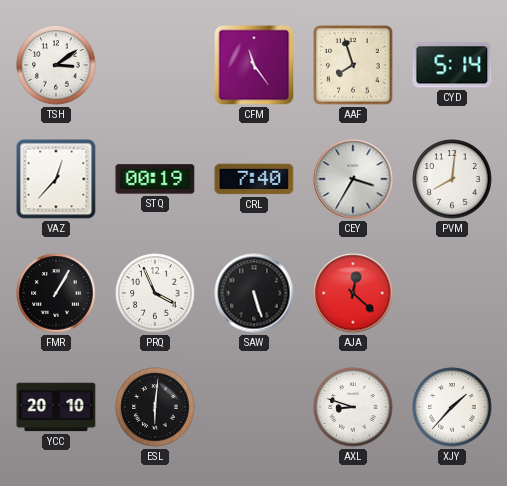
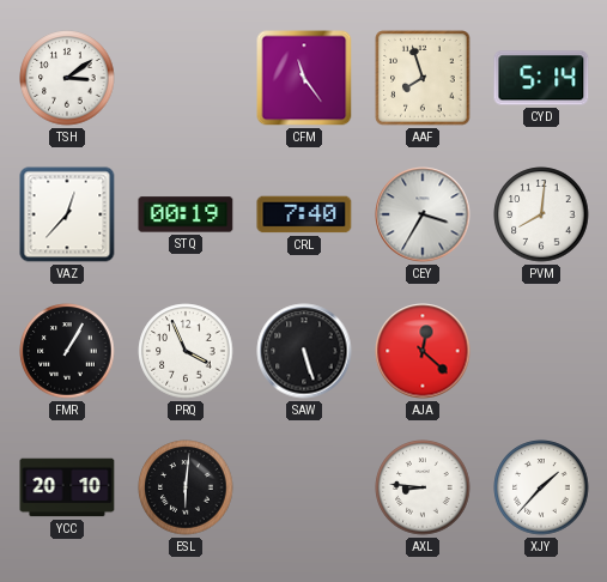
AXL: 8:48 -> 8:46
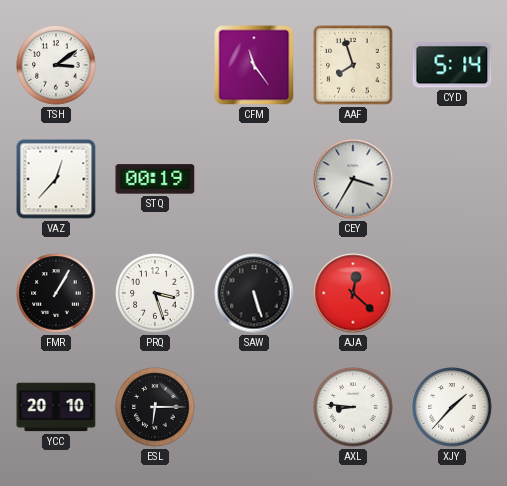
CRL: 7:40 -> none
PVM: 8:01 -> none
PRQ: 3:56 -> 3:27
ESL: 6:01 -> 6:15
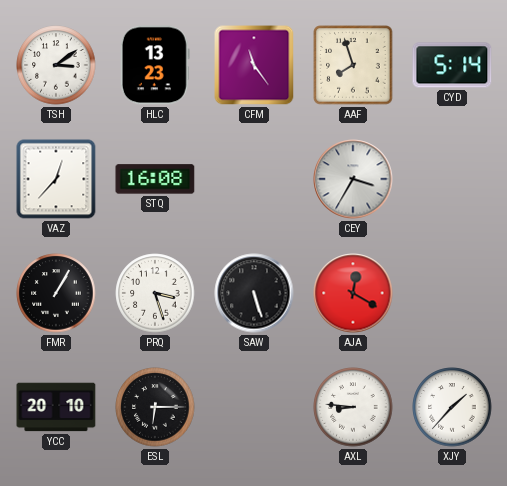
HLC: none -> 13:23
STQ: 00:19 -> 16:08
AJA: 12:22 -> 12:20
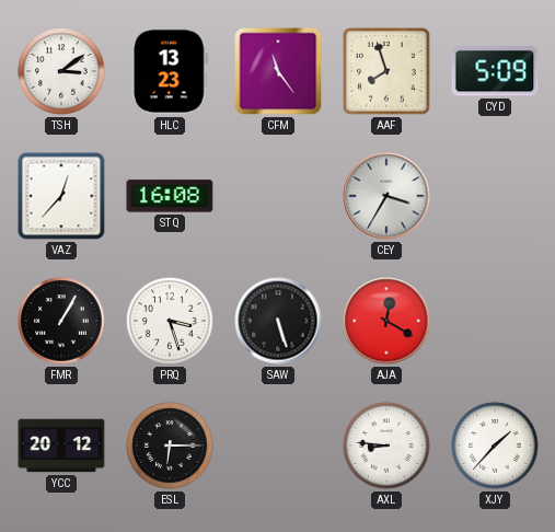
CYD: 5:14 -> 5:09
YCC: 20:10 -> 20:12
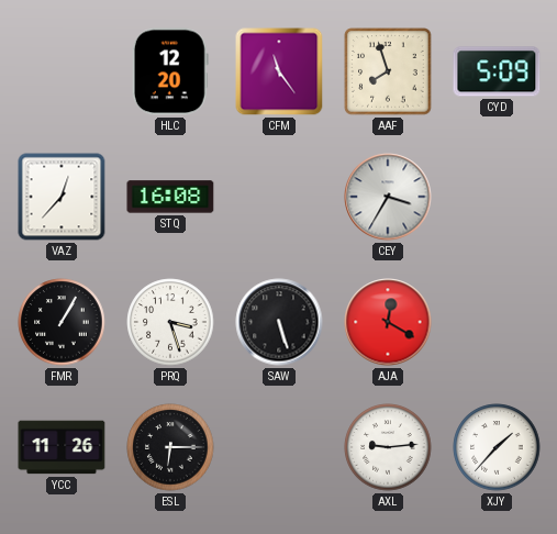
TSH: 3:09 -> none
HLC: 13:23 -> 12:20
YCC: 20:12 -> 11:26
AXL: 8:46 -> 9:14
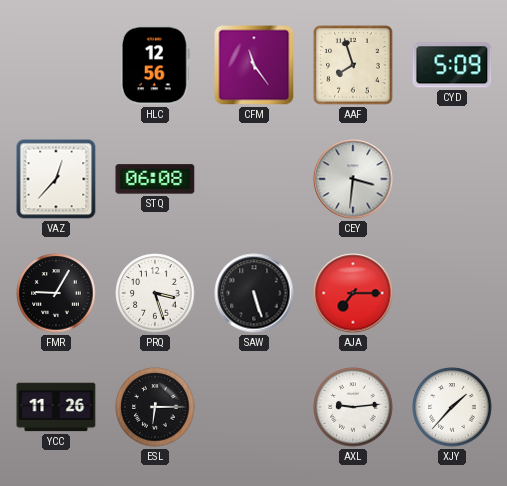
HLC: 12:20 -> 12:56
STQ: 16:08 -> 06:08
CEY: 3:35 -> 3:31
FMR: 1:05 -> 9:05
AJA: 12:20 -> 7:15
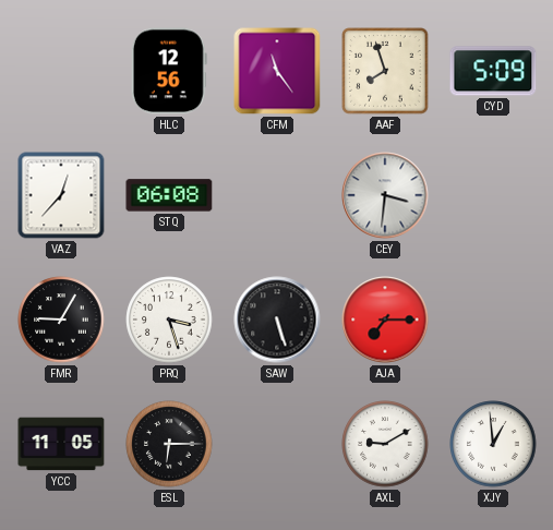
YCC: 11:26 -> 11:05
AXL: 9:14 -> 9:10
XJY: 1:37 -> 12:59
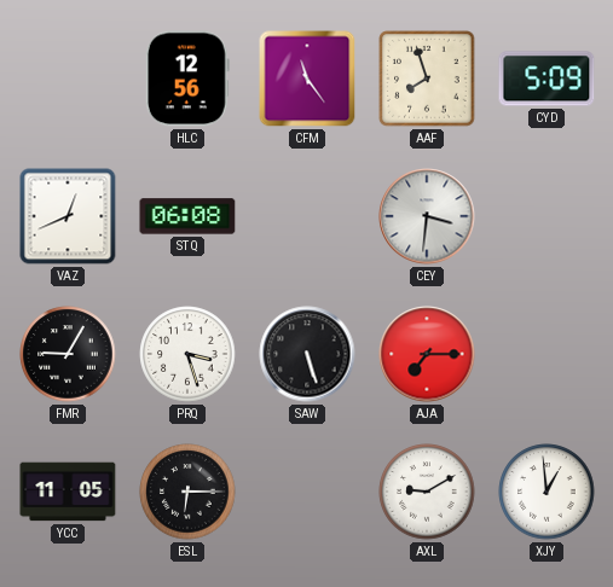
VAZ: 12:37 -> 12:41
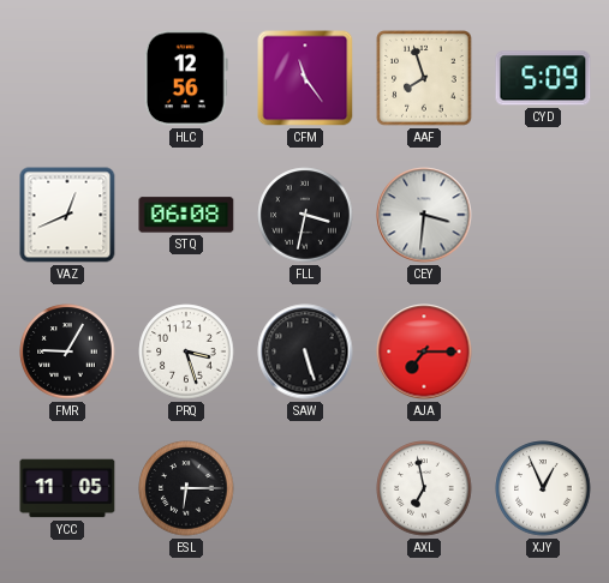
FLL: none -> 3:32
AXL: 9:10 -> 6:58
XJY: 12:59 -> 12:56
